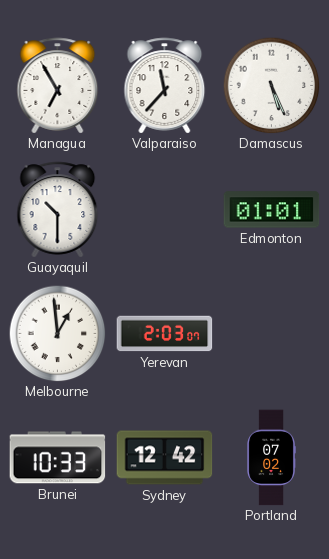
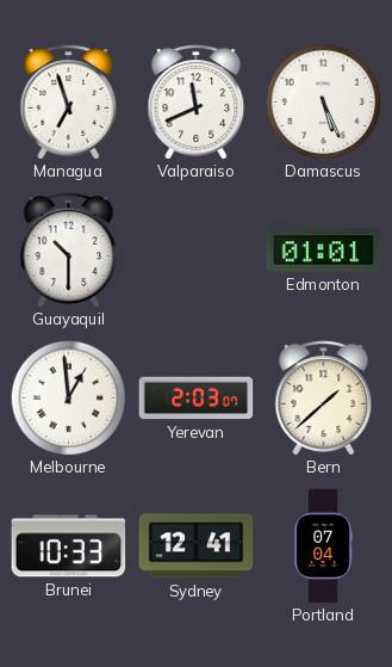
Managua: 6:55 -> 6:57
Valparaiso: 11:37 -> 11:41
Bern: none -> 1:38
Sydney: 12:42 -> 12:41
Portland: 07:02 -> 07:04
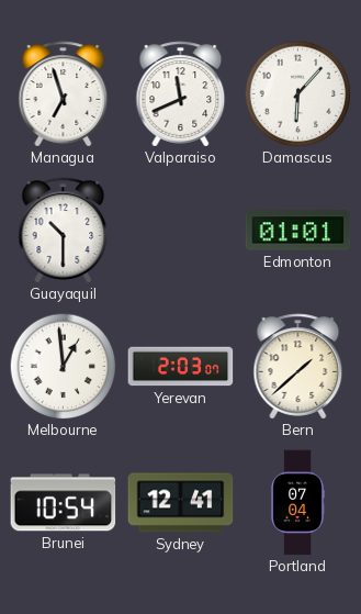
Damascus: 5:26 -> 6:07
Brunei: 10:33 -> 10:54
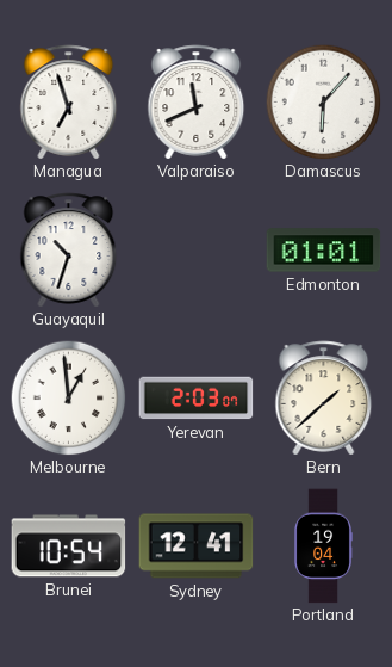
Guayaquil: 10:30 -> 10:33
Portland: 07:04 -> 19:04
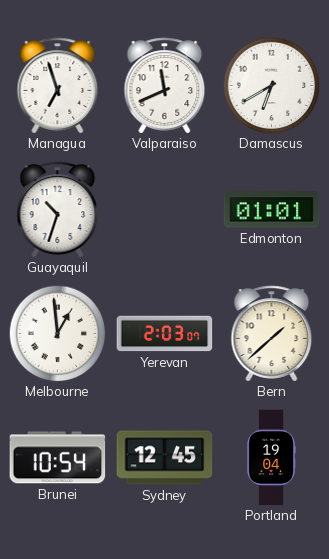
Damascus: 6:07 -> 6:40
Sydney: 12:41 -> 12:45
